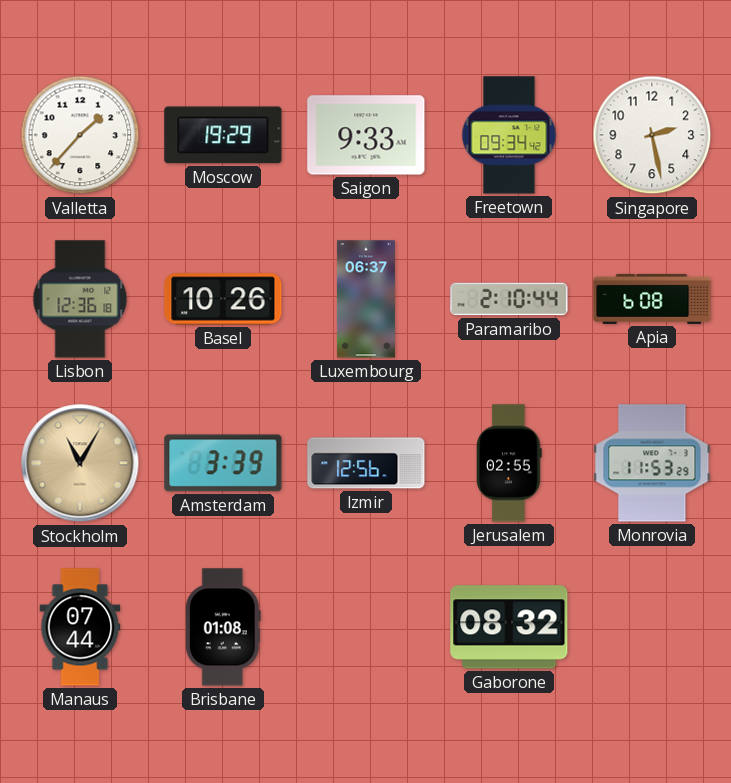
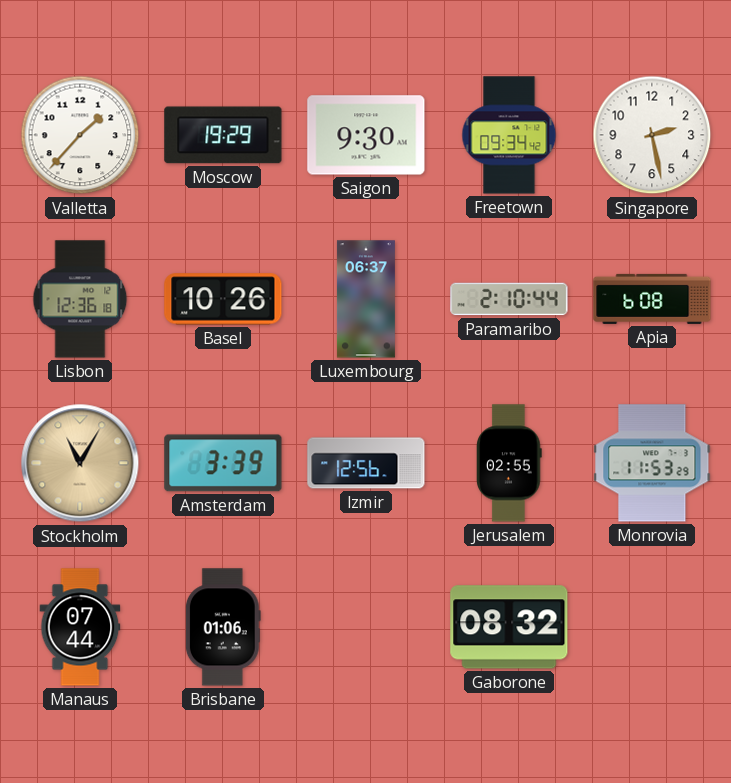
Saigon: 9:33 -> 9:30
Brisbane: 01:08 -> 01:06
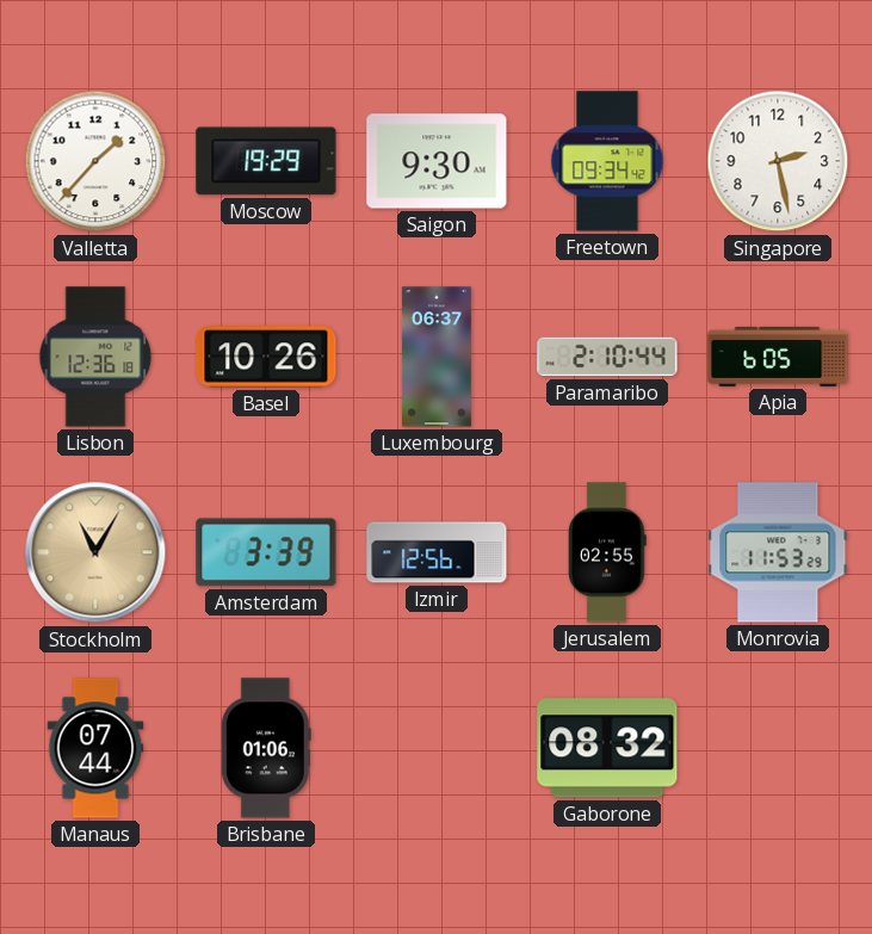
Apia: 6:08 -> 6:05
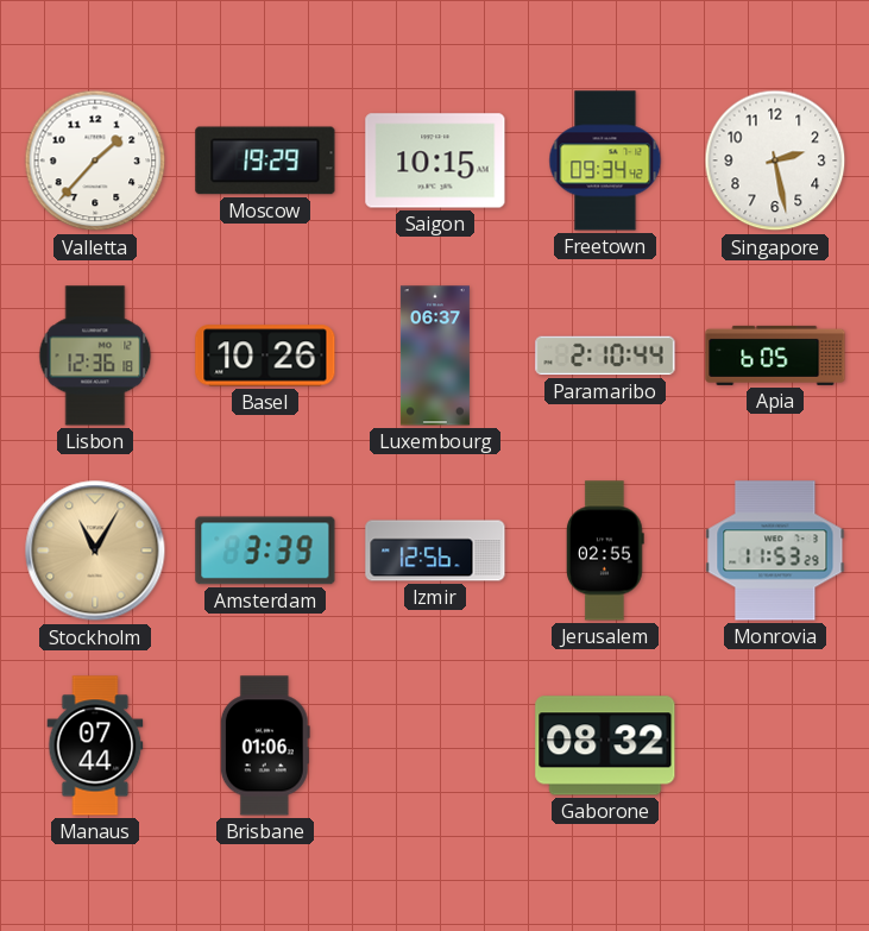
Saigon: 9:30 -> 10:15
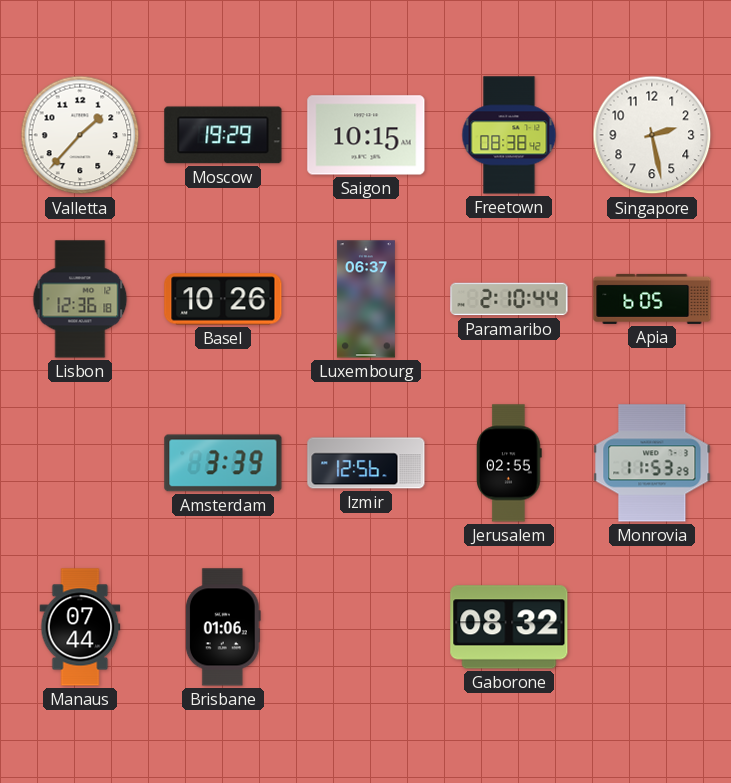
Freetown: 09:34 -> 08:38
Stockholm: 11:05 -> none
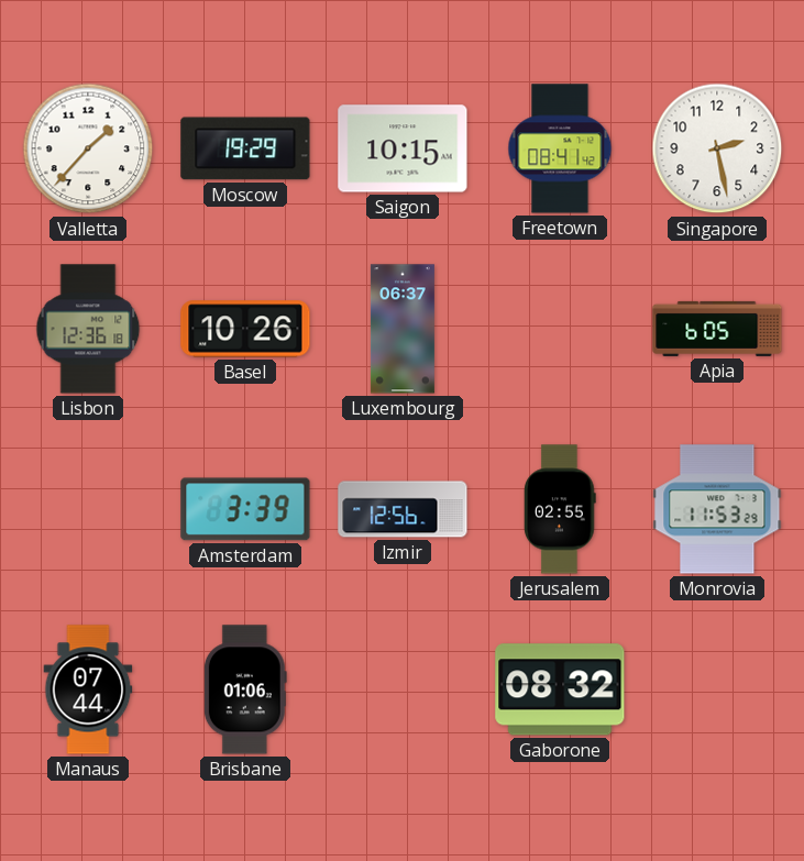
Freetown: 08:38 -> 08:41
Paramaribo: 2:10 -> none
